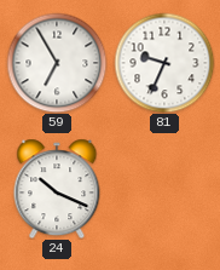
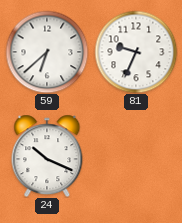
59: 6:55 -> 6:38
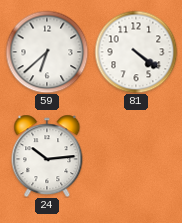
81: 9:34 -> 4:21
24: 10:19 -> 10:14
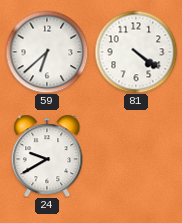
24: 10:14 -> 9:40
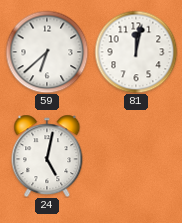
81: 4:21 -> 12:02
24: 9:40 -> 5:02
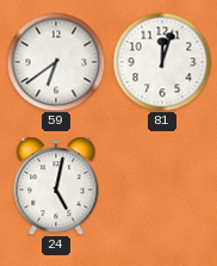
59: 6:38 -> 6:39
81: 12:02 -> 12:03
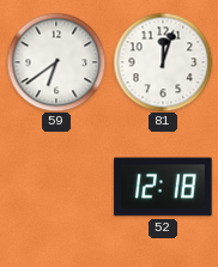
24: 5:02 -> none
52: none -> 12:18
